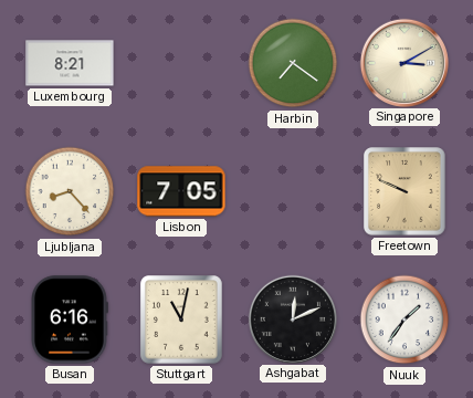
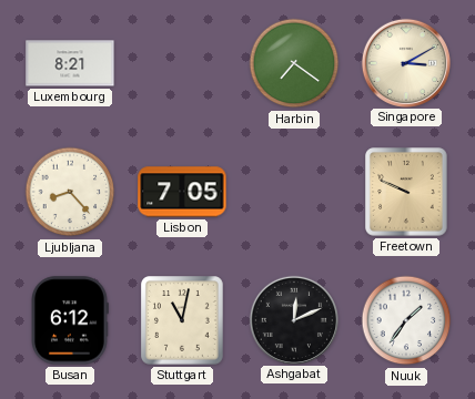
Busan: 6:16 -> 6:12
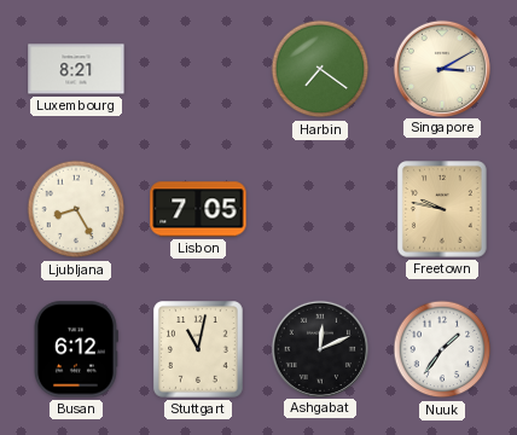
Ljubljana: 8:23 -> 8:25
Freetown: 9:49 -> 9:47
